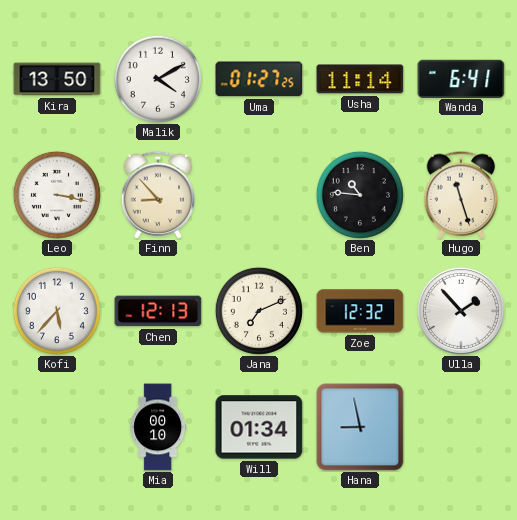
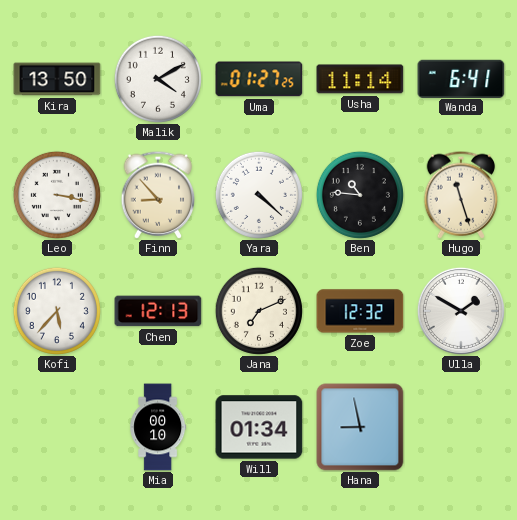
Yara: none -> 4:22
Ulla: 1:53 -> 1:50
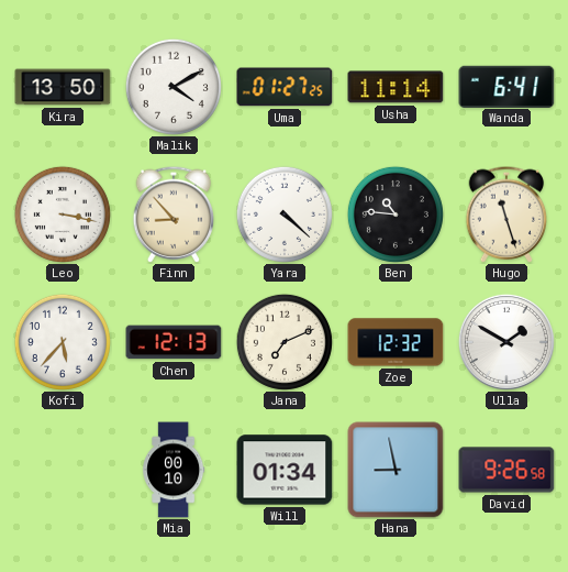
David: none -> 9:26
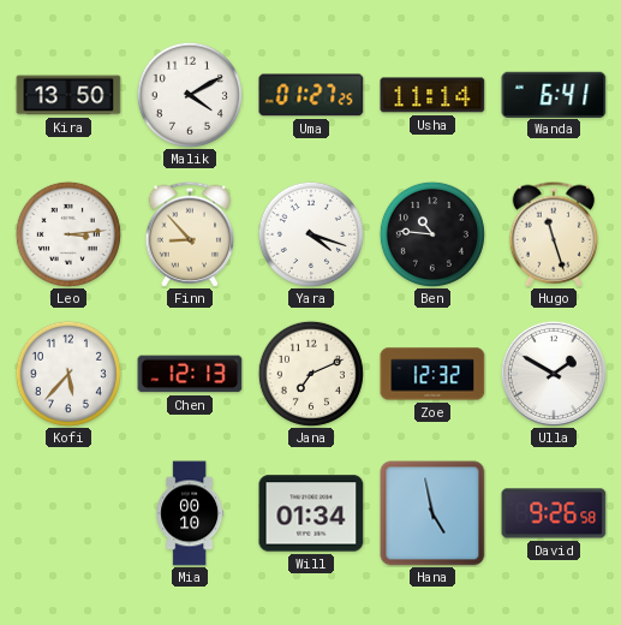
Leo: 3:17 -> 3:14
Yara: 4:22 -> 4:18
Hana: 8:58 -> 4:58
